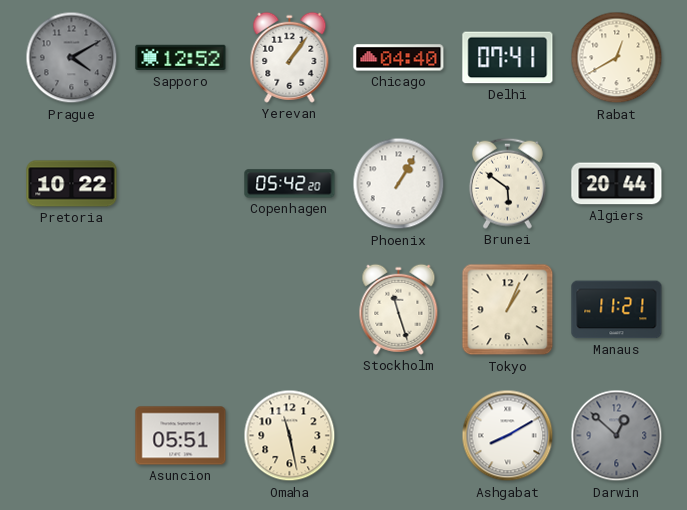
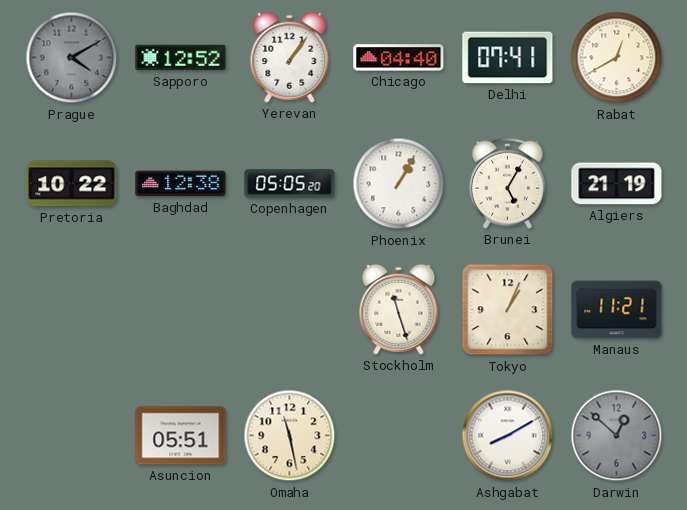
Baghdad: none -> 12:38
Copenhagen: 05:42 -> 05:05
Brunei: 5:51 -> 5:05
Algiers: 20:44 -> 21:19
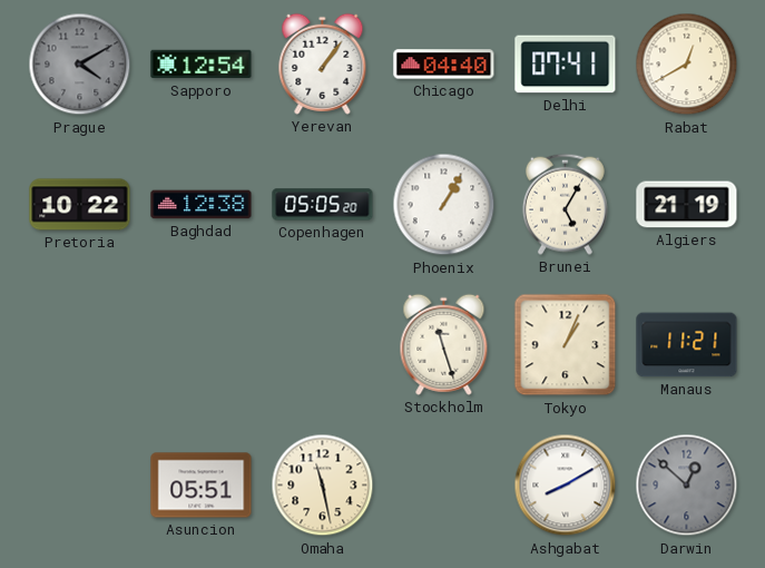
Sapporo: 12:52 -> 12:54
